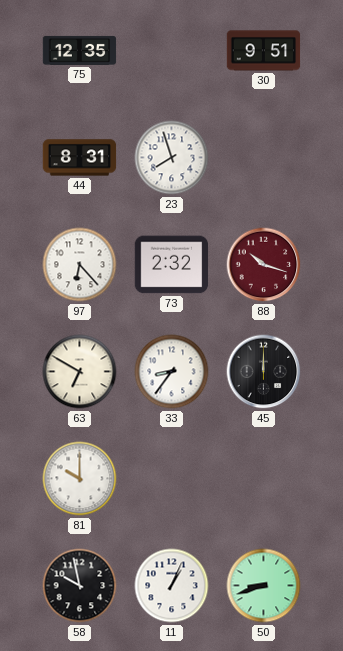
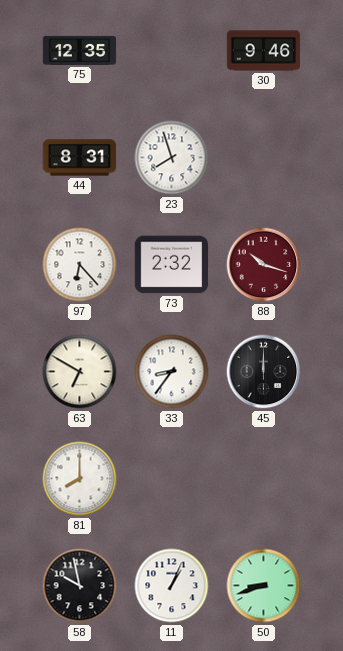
30: 9:51 -> 9:46
81: 10:00 -> 8:00
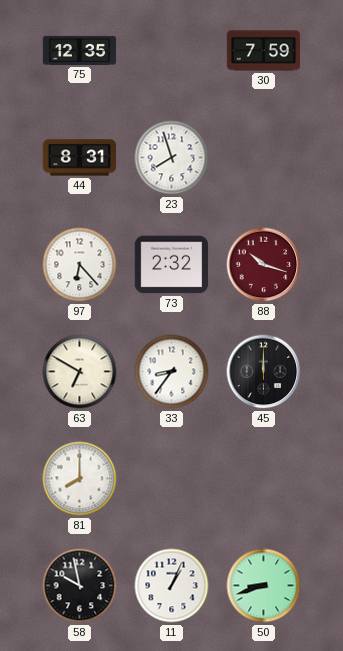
30: 9:46 -> 7:59
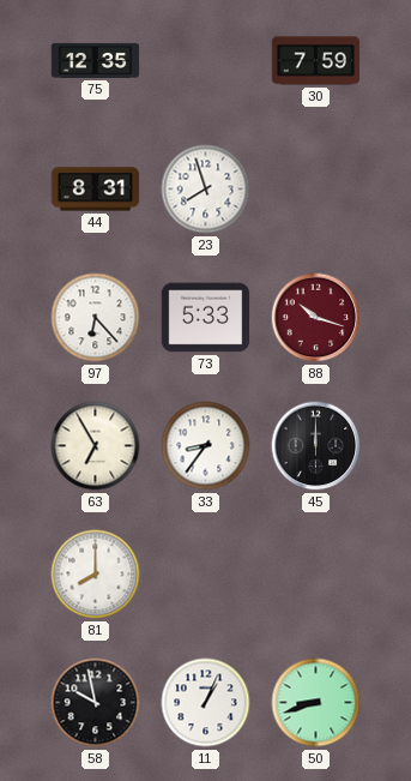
73: 2:32 -> 5:33
63: 6:50 -> 6:55
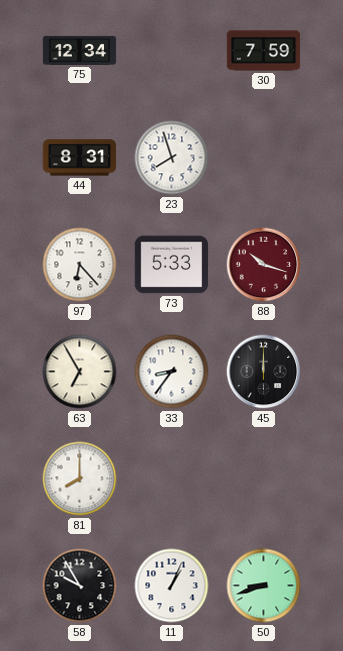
75: 12:35 -> 12:34
58: 9:58 -> 9:55
